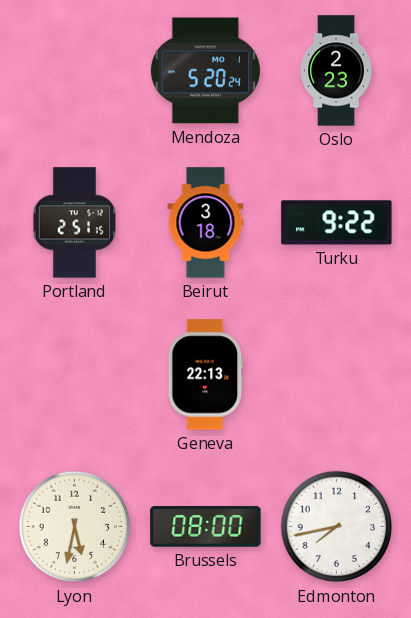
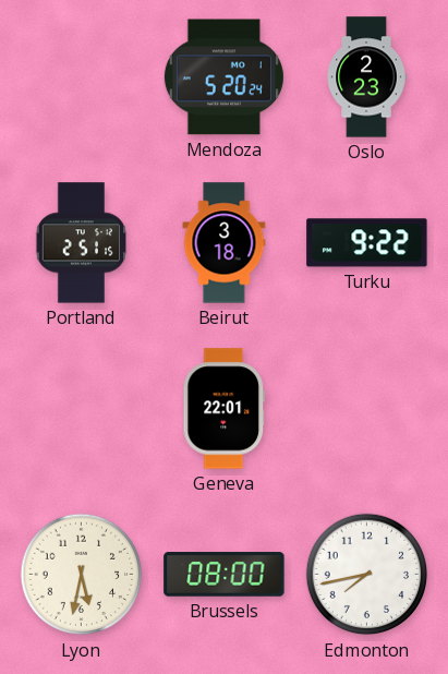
Geneva: 22:13 -> 22:01
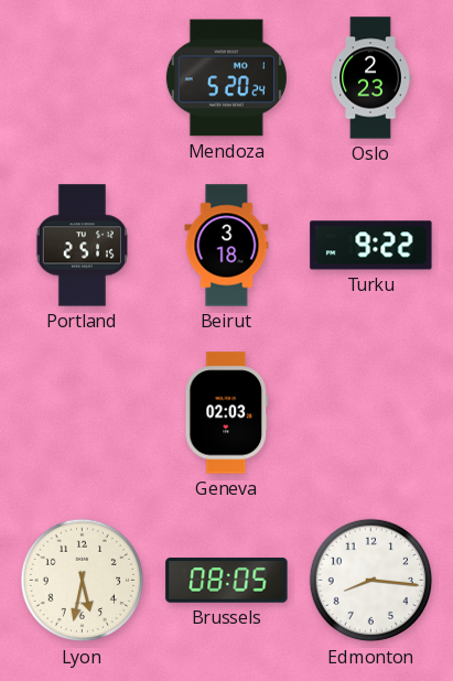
Geneva: 22:01 -> 02:03
Brussels: 08:00 -> 08:05
Edmonton: 7:43 -> 8:16
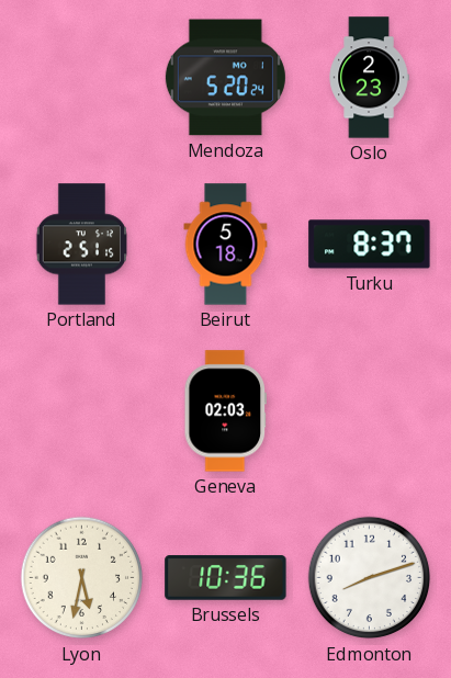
Beirut: 3:18 -> 5:18
Turku: 9:22 -> 8:37
Brussels: 08:05 -> 10:36
Edmonton: 8:16 -> 8:12
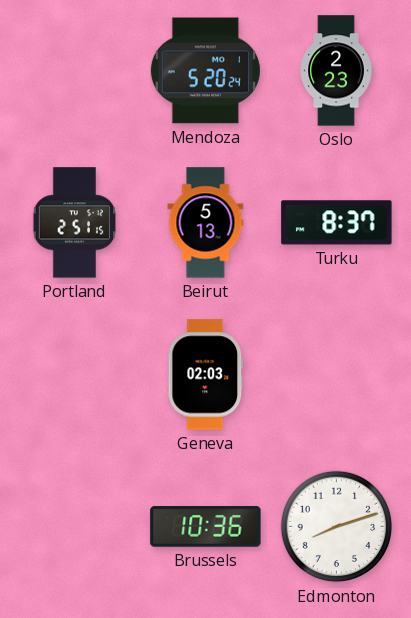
Beirut: 5:18 -> 5:13
Lyon: 5:32 -> none
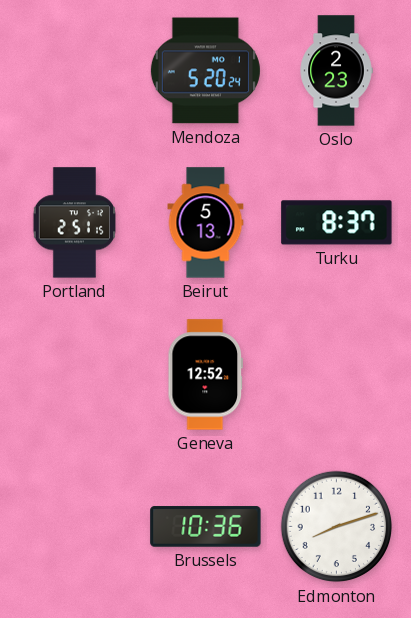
Geneva: 02:03 -> 12:52
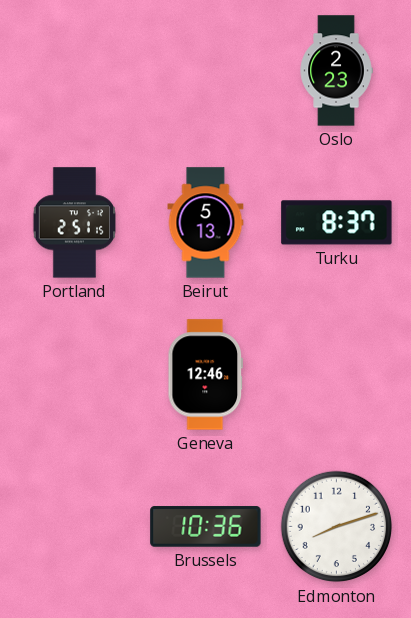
Mendoza: 5:20 -> none
Geneva: 12:52 -> 12:46
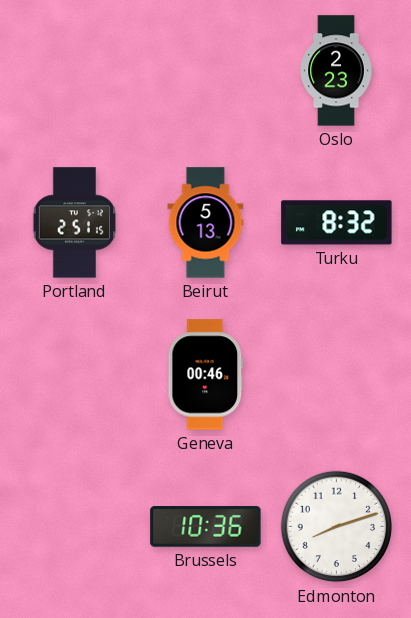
Turku: 8:37 -> 8:32
Geneva: 12:46 -> 00:46
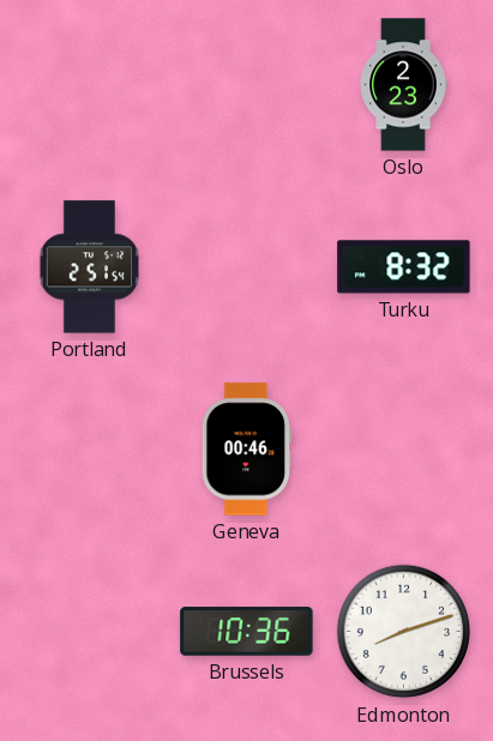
Portland: 2:51:15 -> 2:51:54
Beirut: 5:13 -> none
